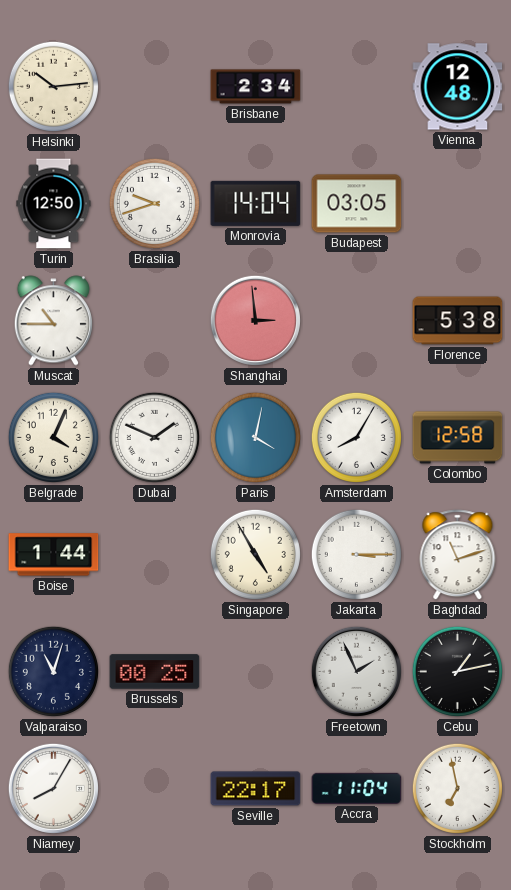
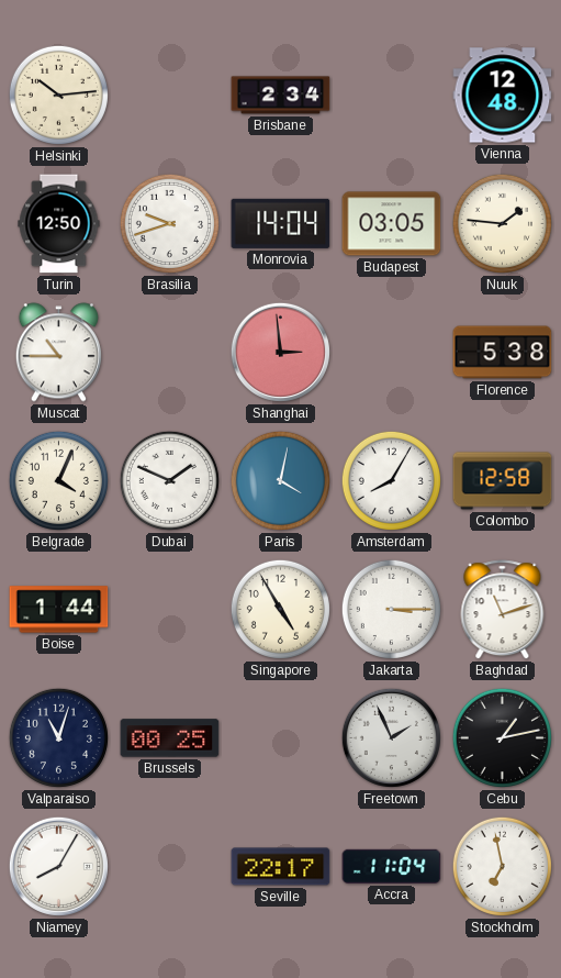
Nuuk: none -> 1:46
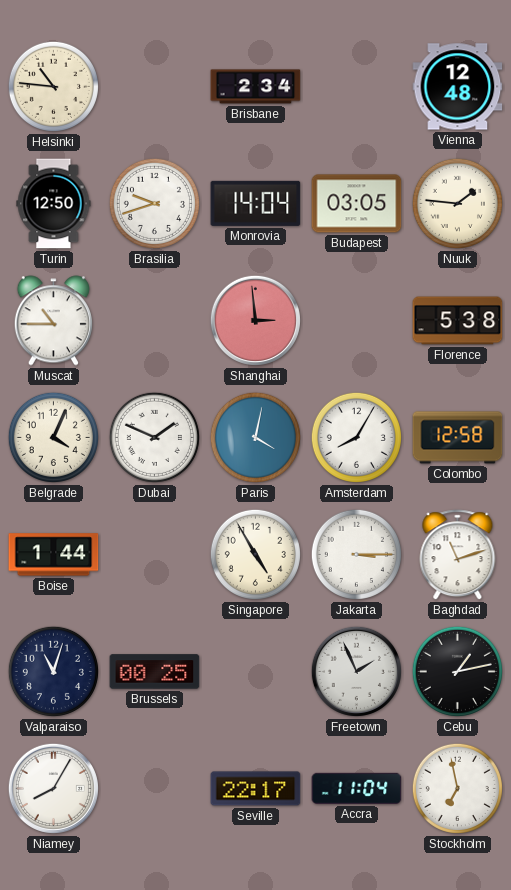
Helsinki: 10:14 -> 10:46
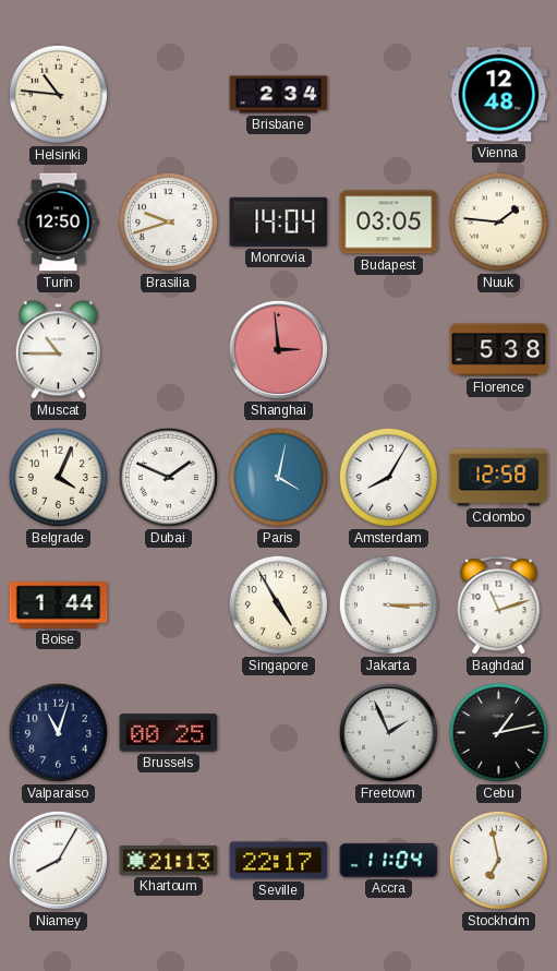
Khartoum: none -> 21:13
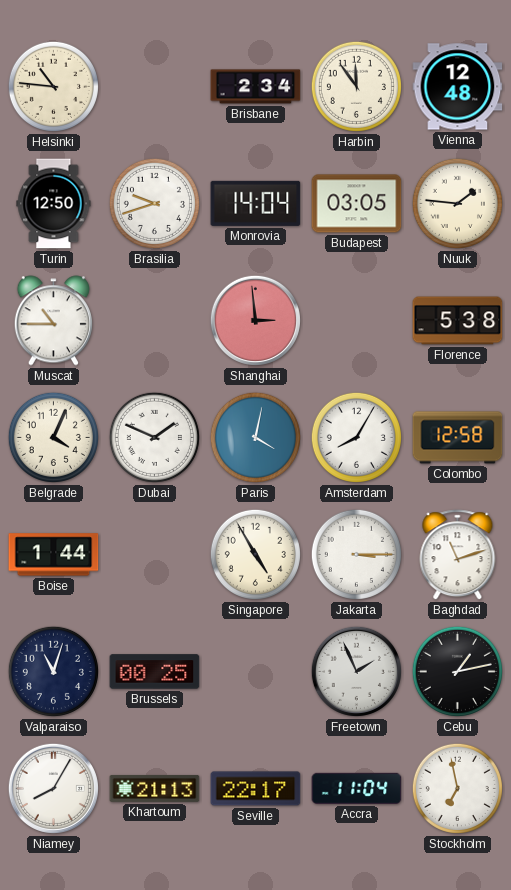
Harbin: none -> 11:54
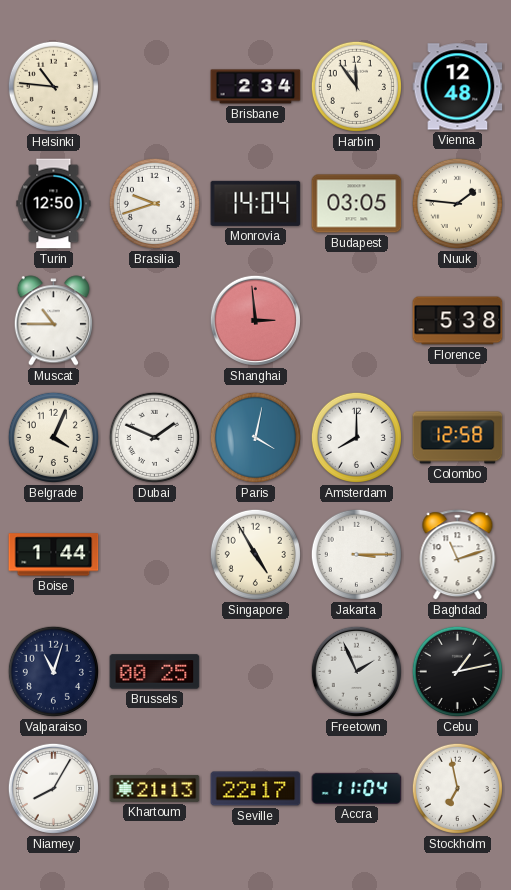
Amsterdam: 8:05 -> 8:00
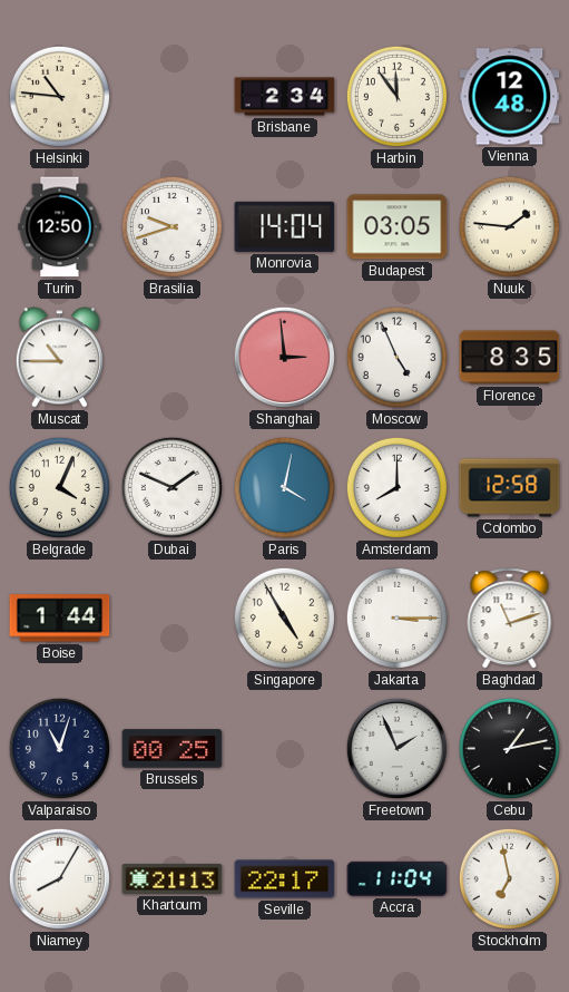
Moscow: none -> 4:56
Florence: 5:38 -> 8:35
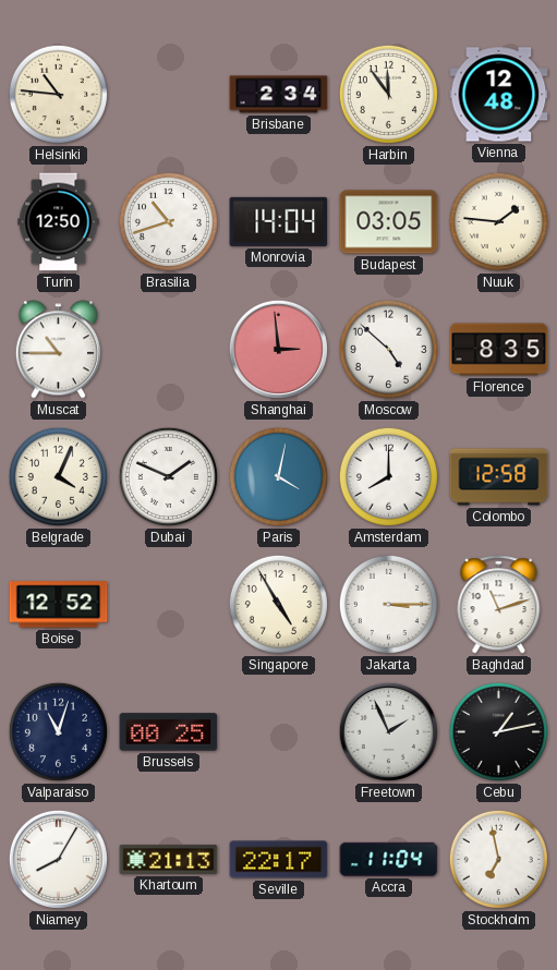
Brasilia: 9:42 -> 10:42
Moscow: 4:56 -> 4:52
Boise: 1:44 -> 12:52
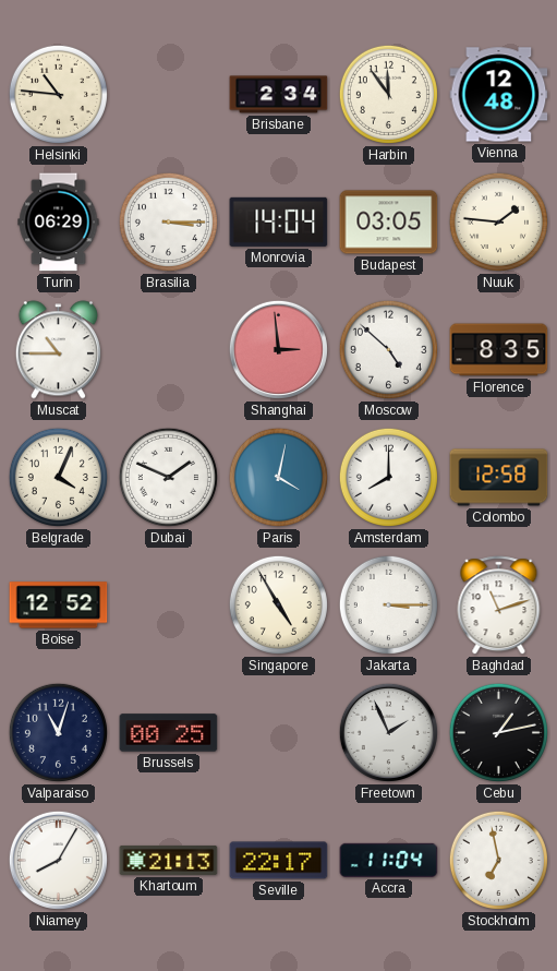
Turin: 12:50 -> 06:29
Brasilia: 10:42 -> 3:15
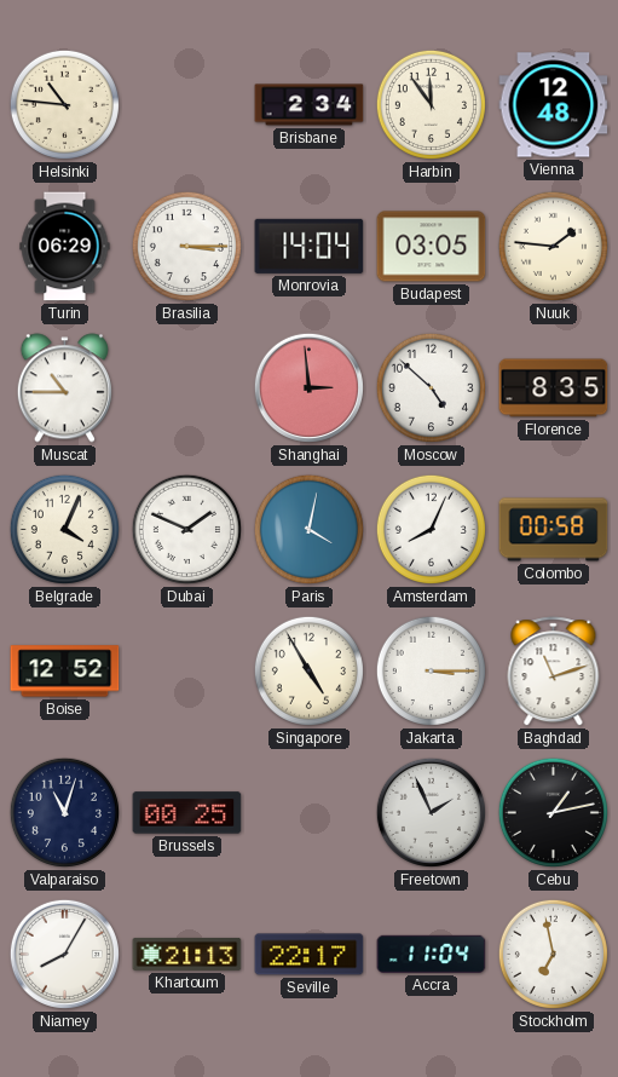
Amsterdam: 8:00 -> 8:04
Colombo: 12:58 -> 00:58
